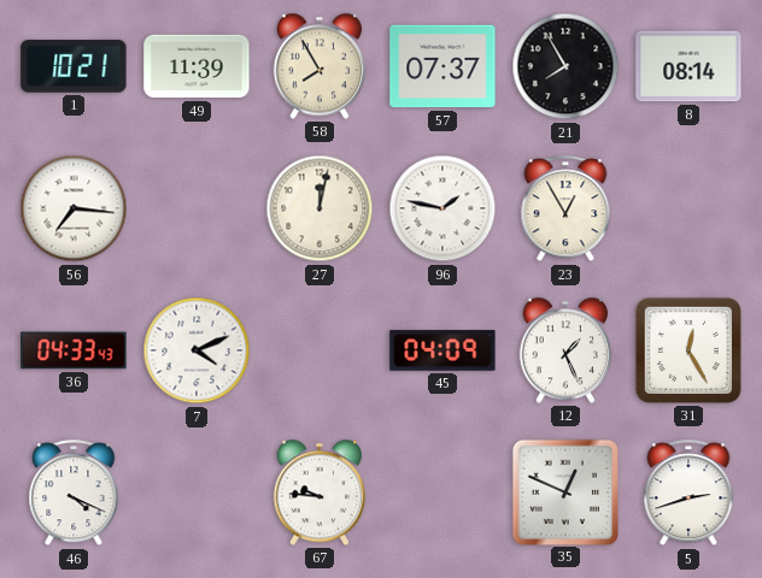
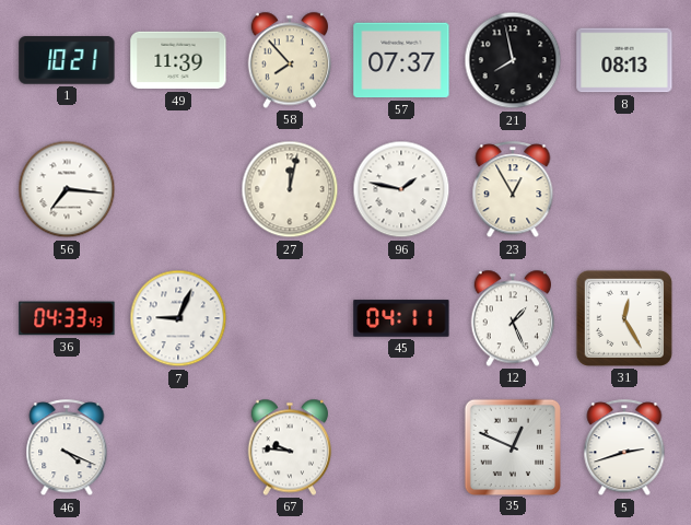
58: 7:55 -> 7:53
21: 7:55 -> 7:58
8: 08:14 -> 08:13
7: 4:11 -> 9:04
45: 04:09 -> 04:11
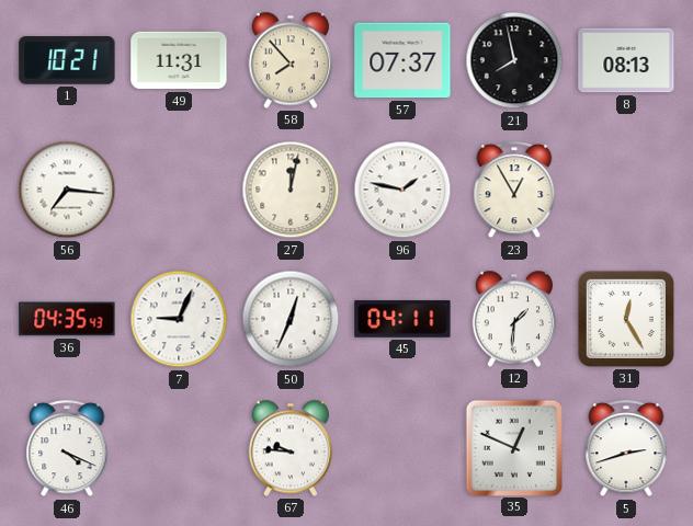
49: 11:39 -> 11:31
36: 04:33 -> 04:35
50: none -> 12:34
12: 1:26 -> 1:31
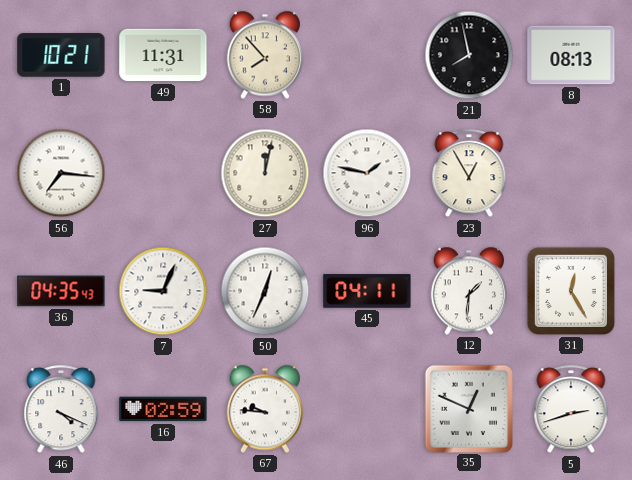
57: 07:37 -> none
16: none -> 02:59
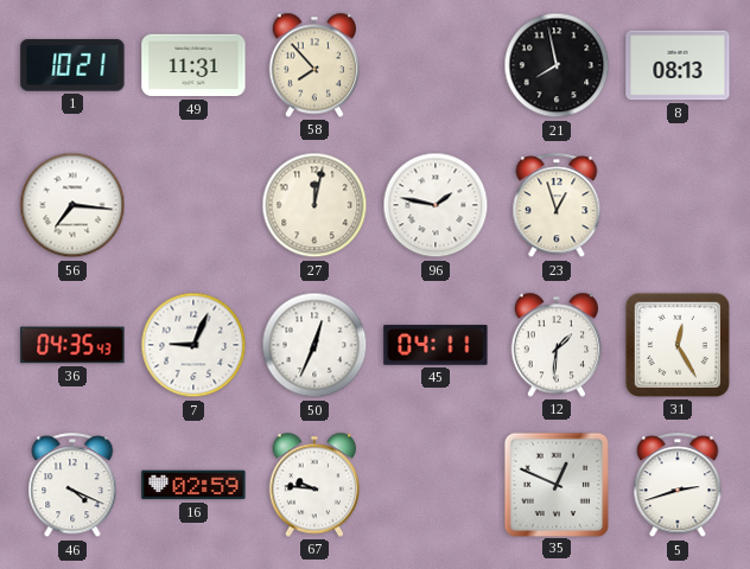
23: 12:55 -> 12:57
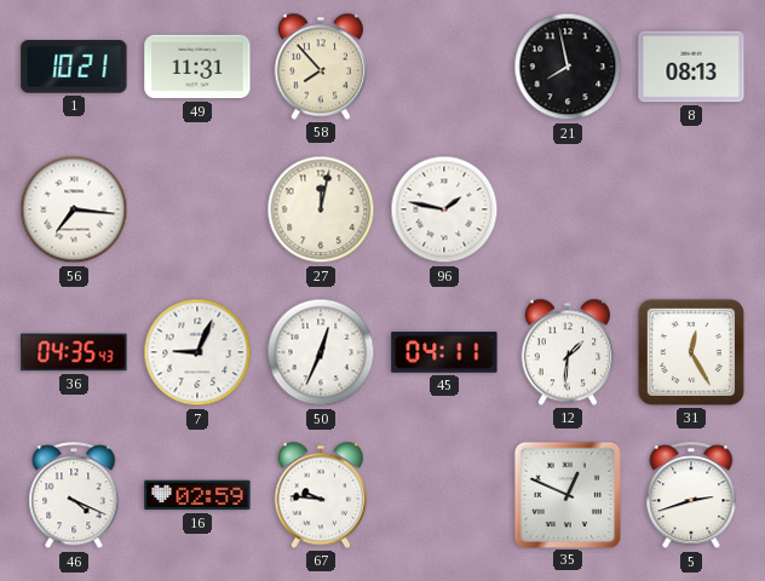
23: 12:57 -> none
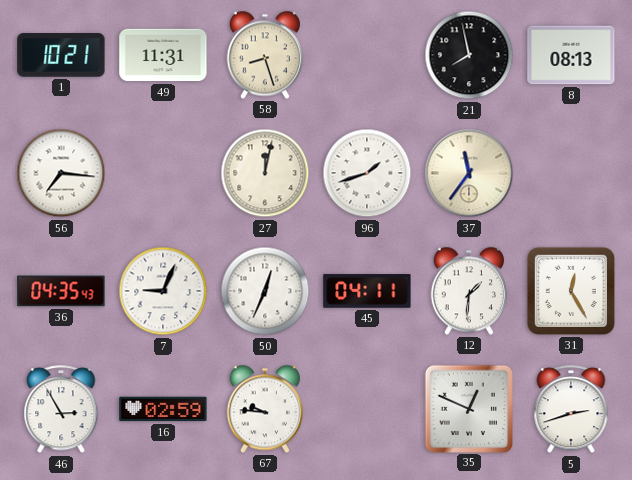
58: 7:53 -> 8:27
96: 1:47 -> 1:42
37: none -> 11:36
46: 4:19 -> 2:55
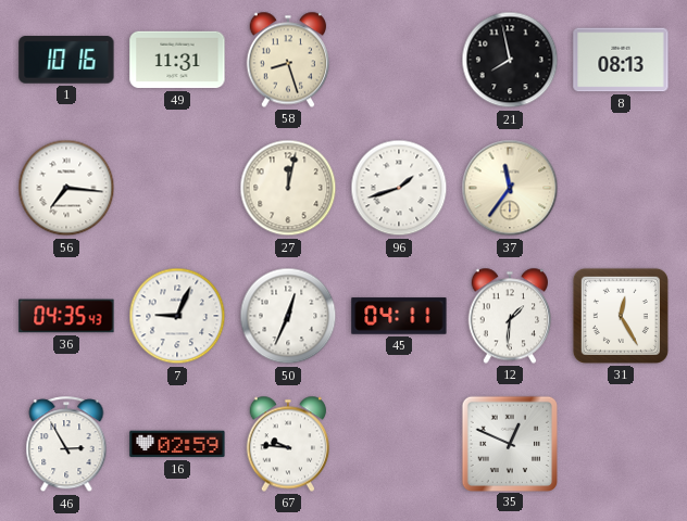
1: 10:21 -> 10:16
5: 2:42 -> none
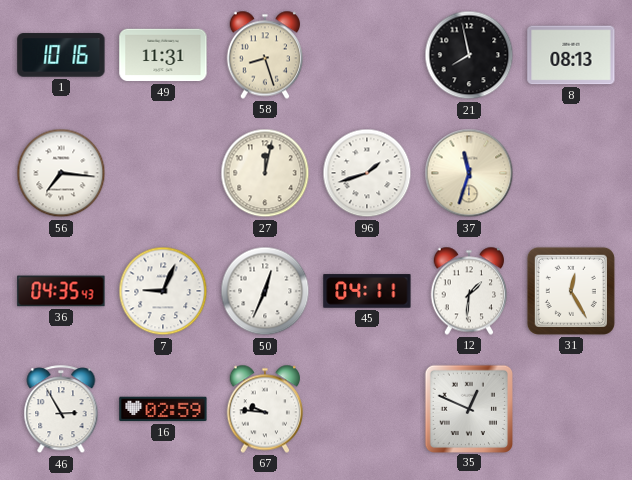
37: 11:36 -> 11:33
